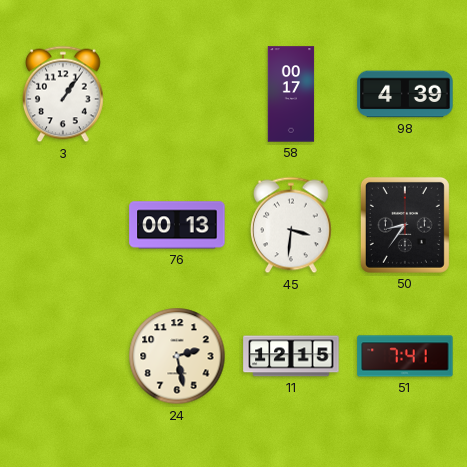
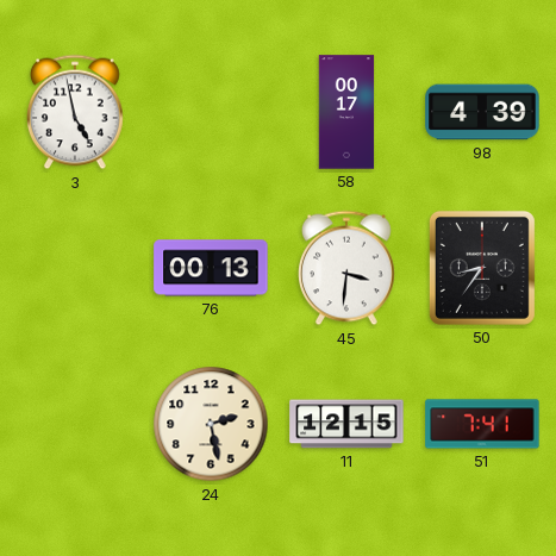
3: 1:06 -> 4:58
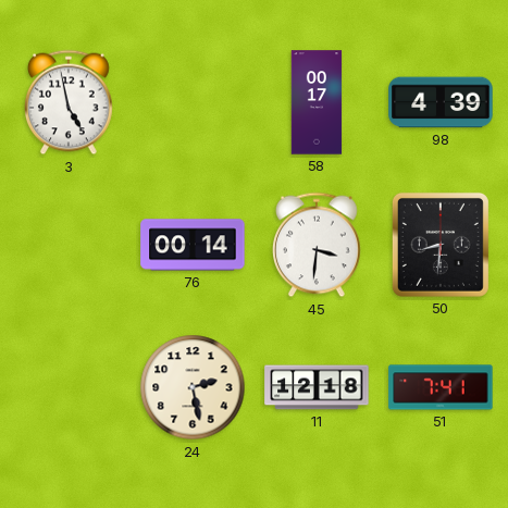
76: 00:13 -> 00:14
50: 8:36 -> 8:31
11: 12:15 -> 12:18
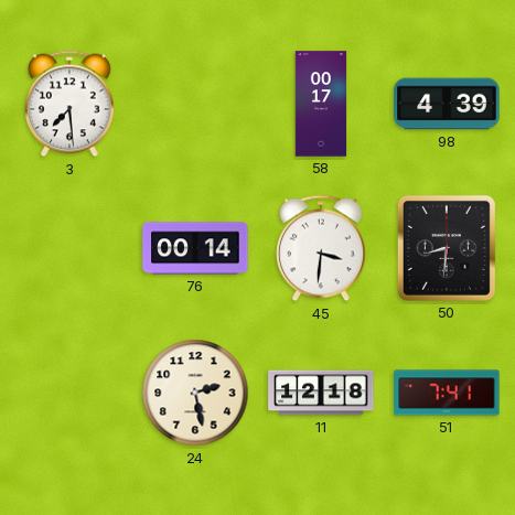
3: 4:58 -> 7:29
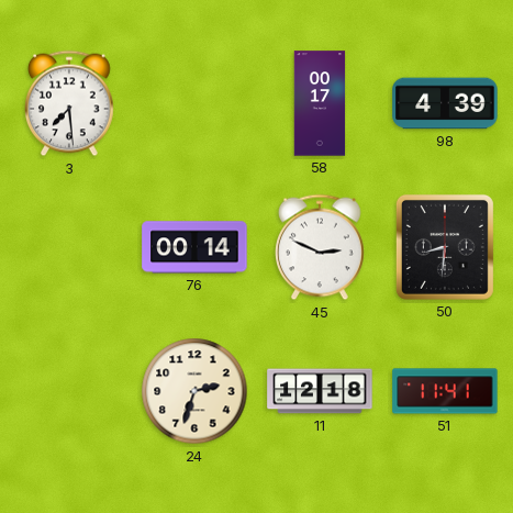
45: 3:31 -> 2:49
24: 2:28 -> 2:33
51: 7:41 -> 11:41
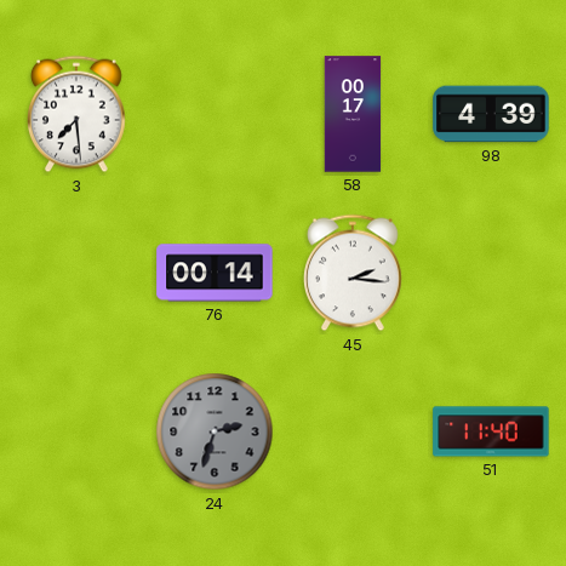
45: 2:49 -> 2:16
50: 8:31 -> none
24 dial: cream -> grey
11: 12:18 -> none
51: 11:41 -> 11:40
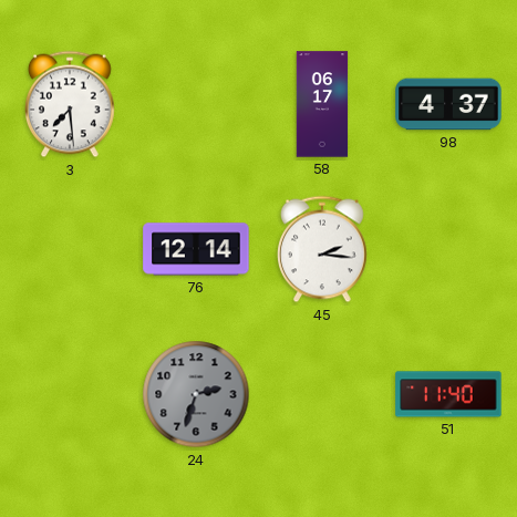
58: 00:17 -> 06:17
98: 4:39 -> 4:37
76: 00:14 -> 12:14
